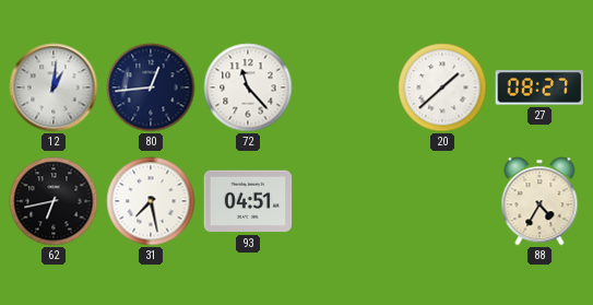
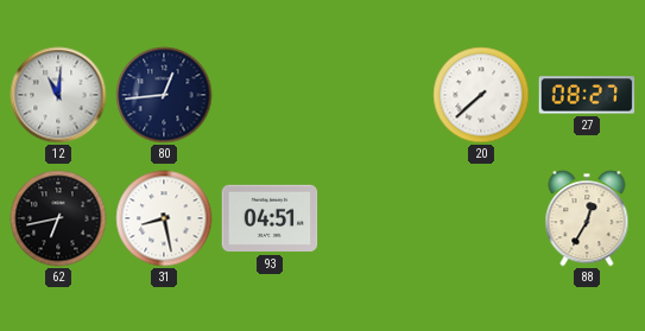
12: 1:01 -> 11:01
72: 11:23 -> none
20: 1:38 -> 7:38
31: 7:28 -> 8:28
88: 4:35 -> 12:35
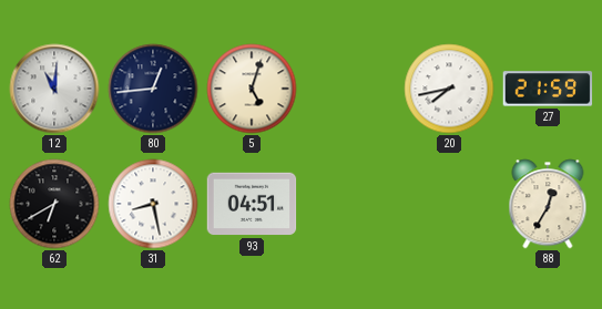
5: none -> 5:03
20: 7:38 -> 7:43
27: 08:27 -> 21:59
62: 6:43 -> 6:40
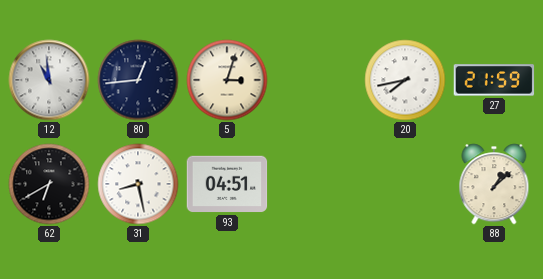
12: 11:01 -> 10:59
5: 5:03 -> 3:03
88: 12:35 -> 1:08
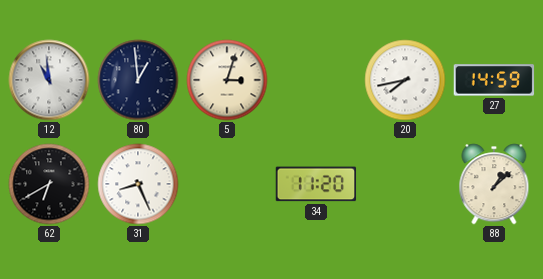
80: 12:44 -> 12:59
27: 21:59 -> 14:59
31: 8:28 -> 8:26
93: 04:51 -> none
34: none -> 11:20
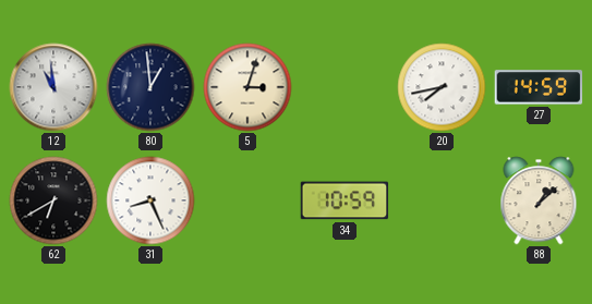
34: 11:20 -> 10:59
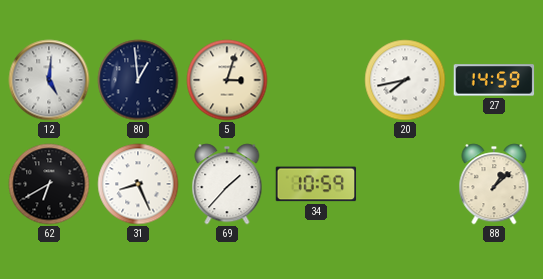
12: 10:59 -> 5:01
69: none -> 1:37
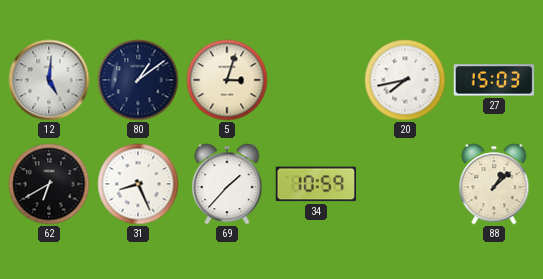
80: 12:59 -> 1:09
27: 14:59 -> 15:03
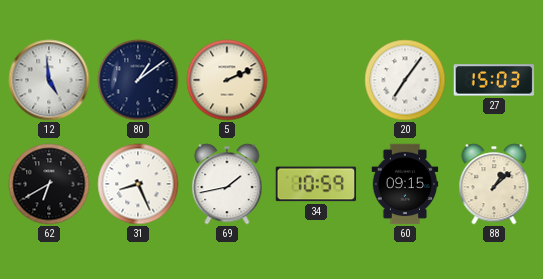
12: 5:01 -> 4:59
5: 3:03 -> 2:11
20: 7:43 -> 7:06
69: 1:37 -> 1:43
60: none -> 09:15
